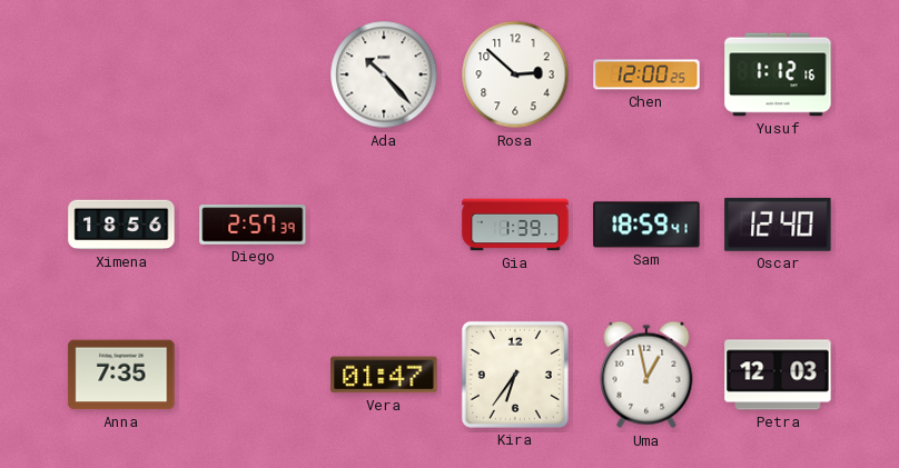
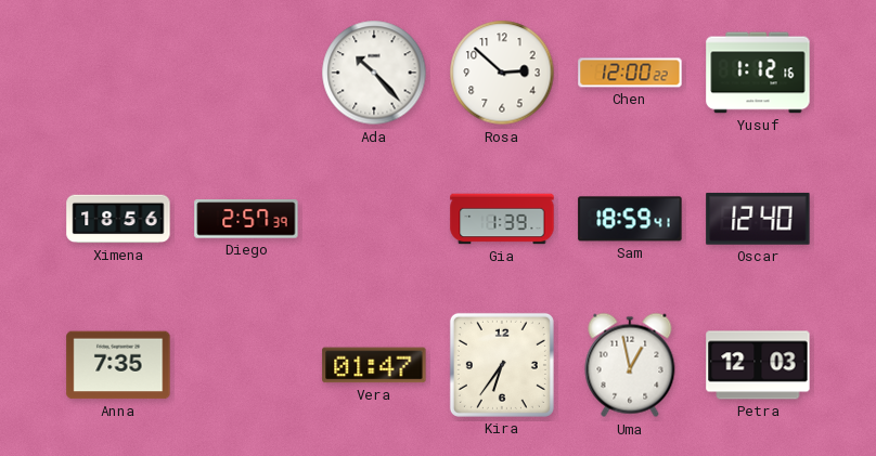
Chen: 12:00:25 -> 12:00:22
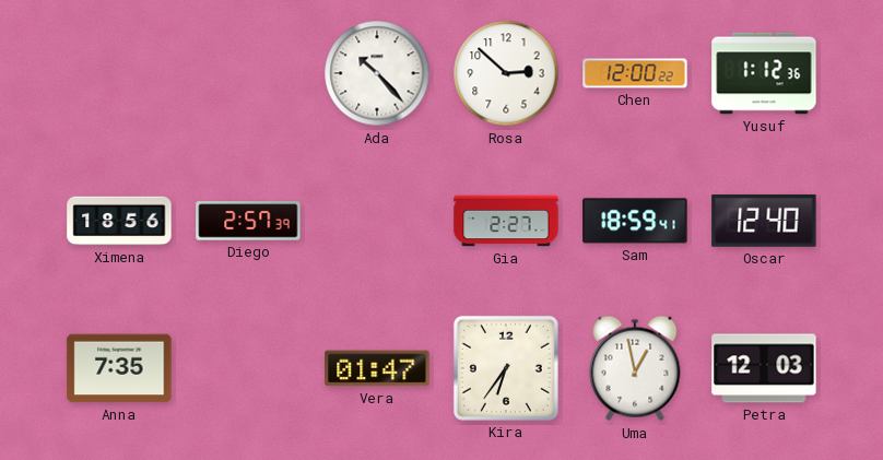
Yusuf: 1:12:16 -> 1:12:36
Gia: 1:39 -> 2:27
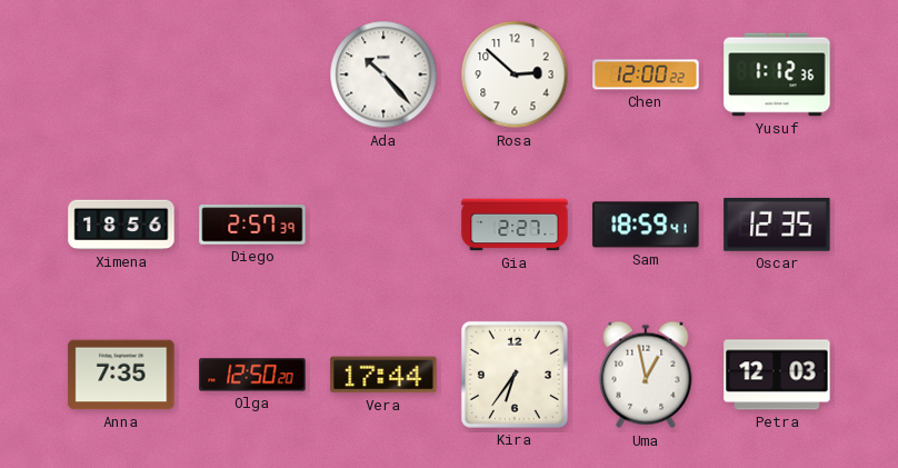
Oscar: 12:40 -> 12:35
Olga: none -> 12:50
Vera: 01:47 -> 17:44
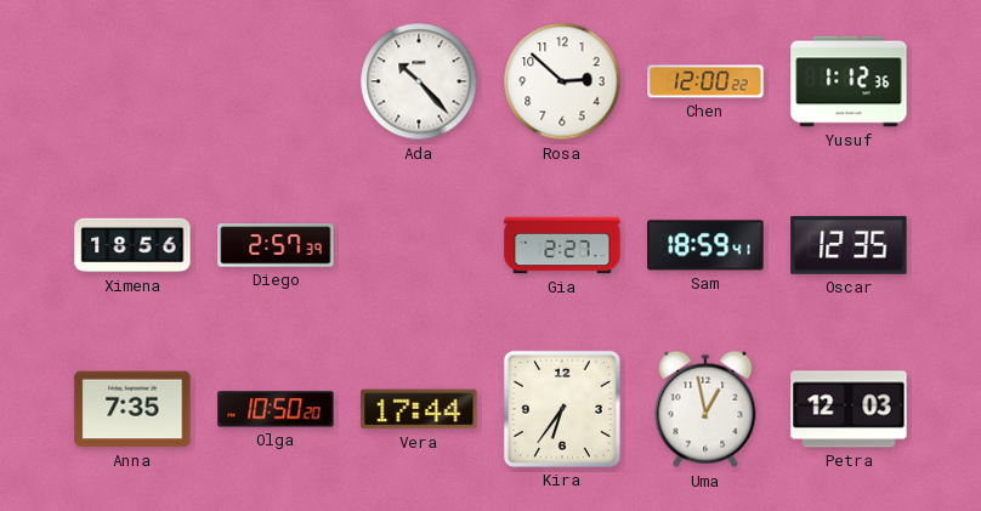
Olga: 12:50 -> 10:50
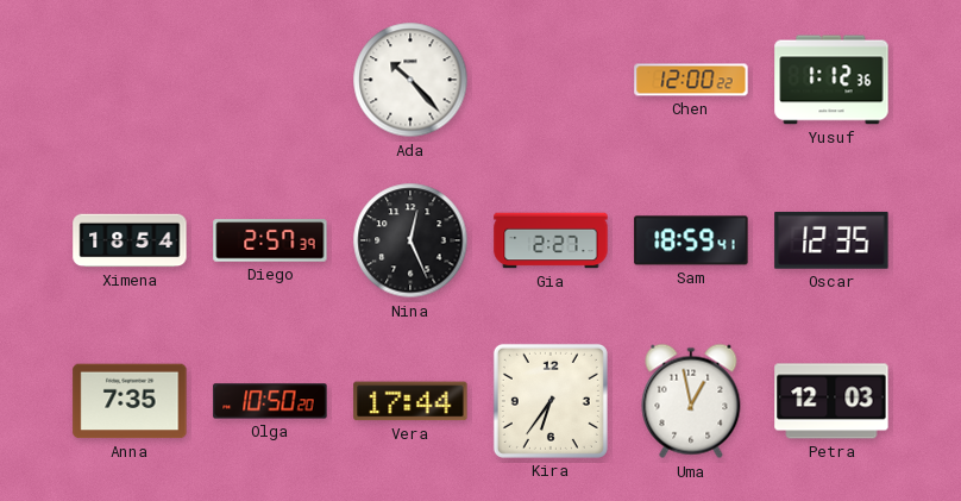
Rosa: 2:52 -> none
Ximena: 18:56 -> 18:54
Nina: none -> 12:26
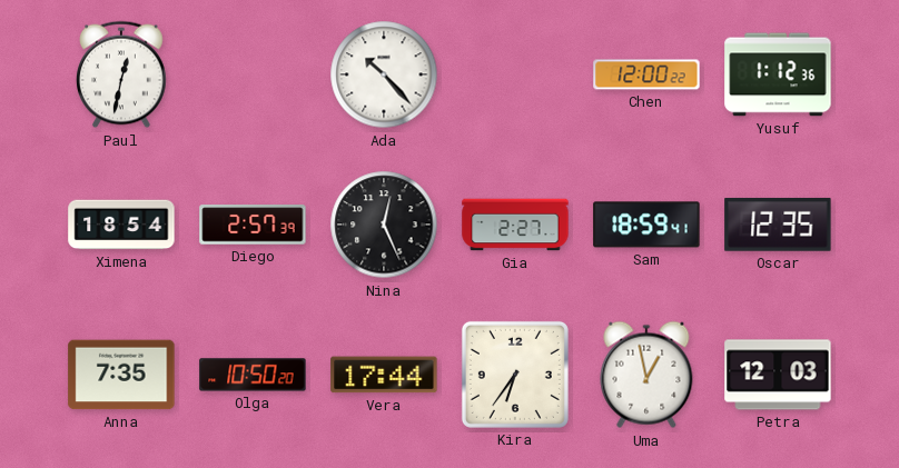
Paul: none -> 12:32
